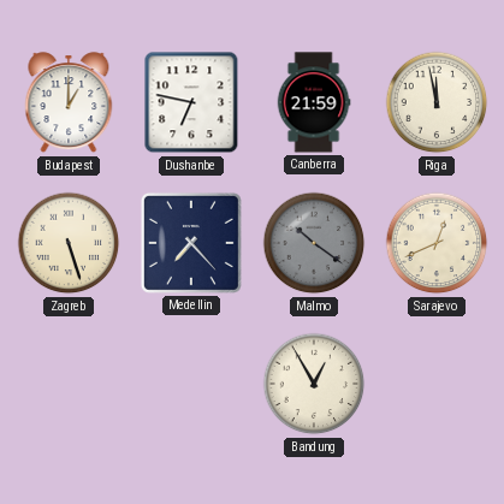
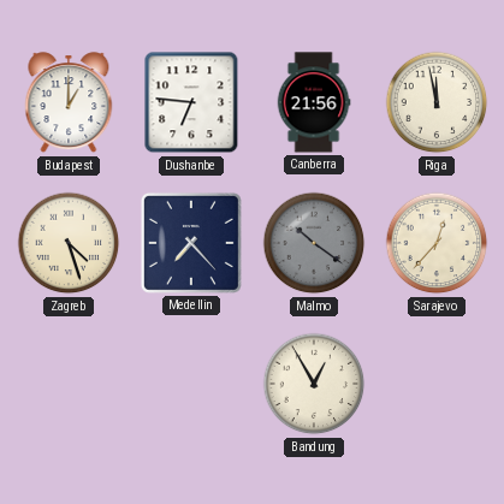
Dushanbe: 6:47 -> 6:46
Canberra: 21:59 -> 21:56
Zagreb: 5:27 -> 4:27
Sarajevo: 12:41 -> 12:37
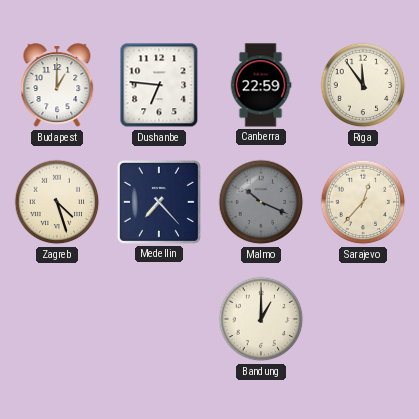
Canberra: 21:56 -> 22:59
Riga: 11:58 -> 11:54
Malmo: 10:21 -> 10:19
Bandung: 12:55 -> 1:00
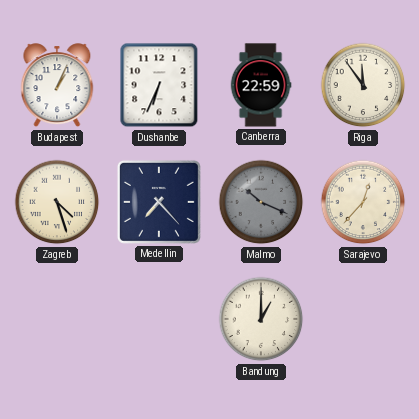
Budapest: 1:00 -> 1:04
Dushanbe: 6:46 -> 6:34
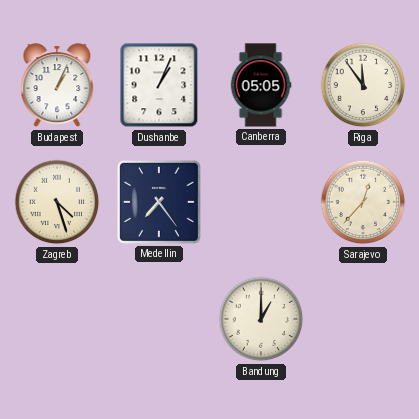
Dushanbe: 6:34 -> 1:04
Canberra: 22:59 -> 05:05
Medellin: 7:23 -> 7:24
Malmo: 10:19 -> none
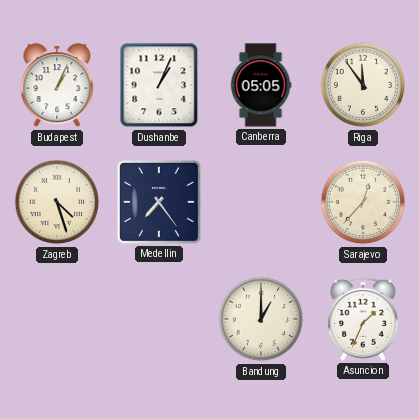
Asuncion: none -> 1:34
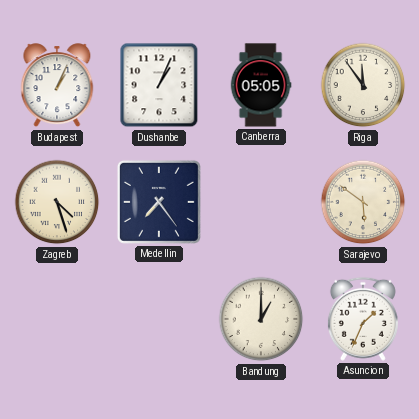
Sarajevo: 12:37 -> 5:51
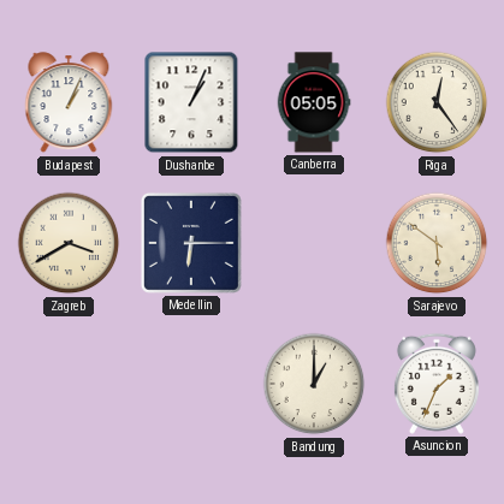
Riga: 11:54 -> 12:24
Zagreb: 4:27 -> 3:40
Medellin: 7:24 -> 6:15
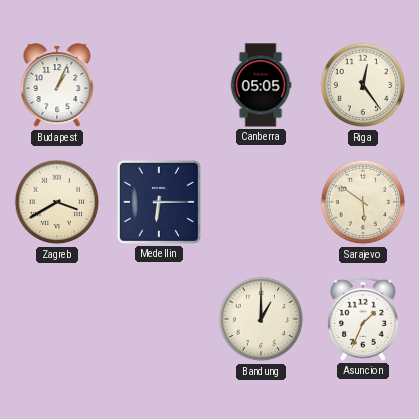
Dushanbe: 1:04 -> none
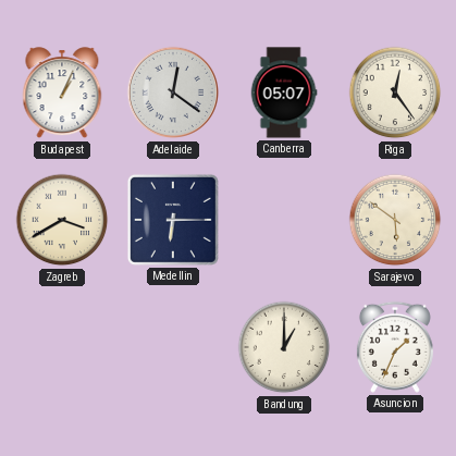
Adelaide: none -> 12:21
Canberra: 05:05 -> 05:07
